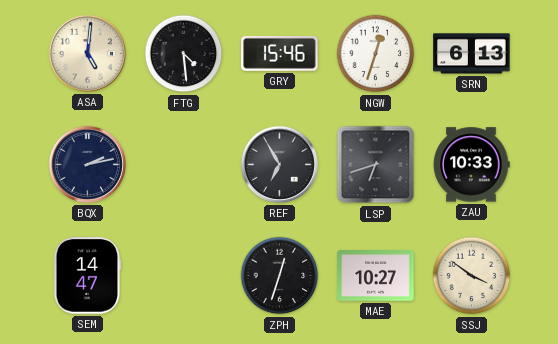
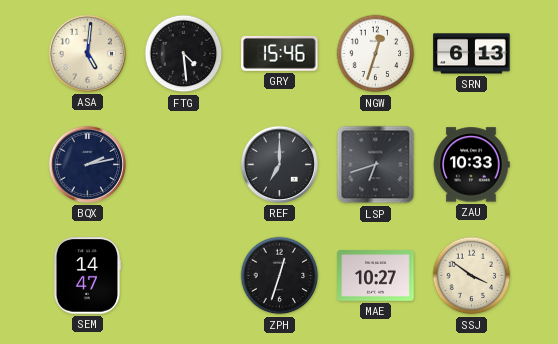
REF: 6:55 -> 7:00
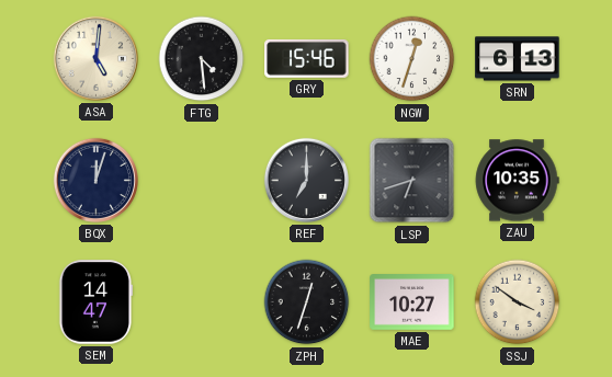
BQX: 2:13 -> 12:03
ZAU: 10:33 -> 10:35
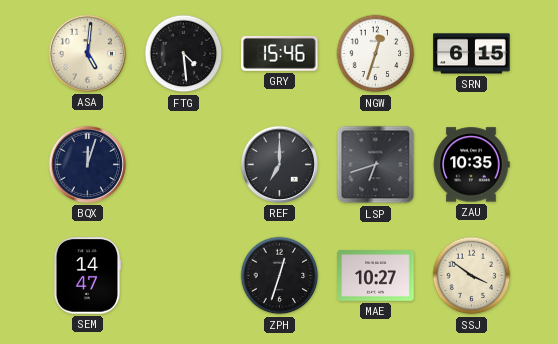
SRN: 6:13 -> 6:15
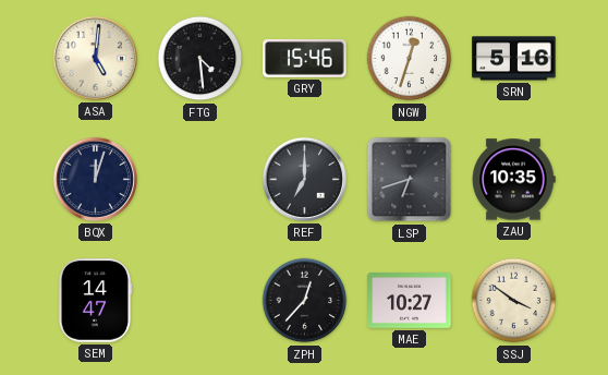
SRN: 6:15 -> 5:16
ZPH: 12:33 -> 12:37
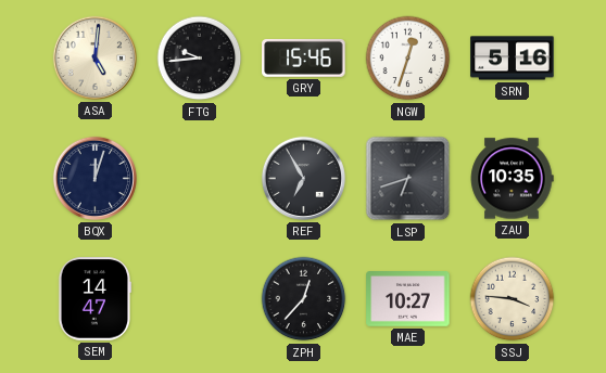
FTG: 4:29 -> 9:44
REF: 7:00 -> 6:55
SSJ: 3:51 -> 3:46
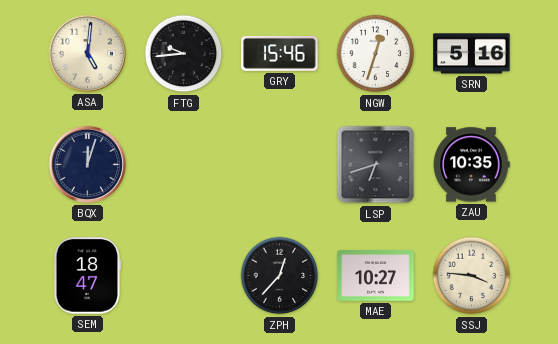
REF: 6:55 -> none
SEM: 14:47 -> 18:47
